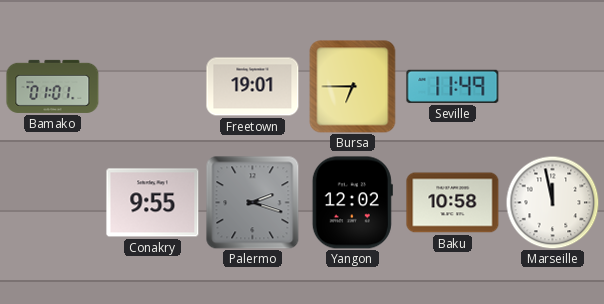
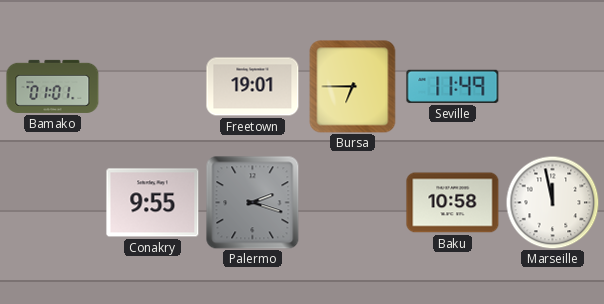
Yangon: 12:02 -> none
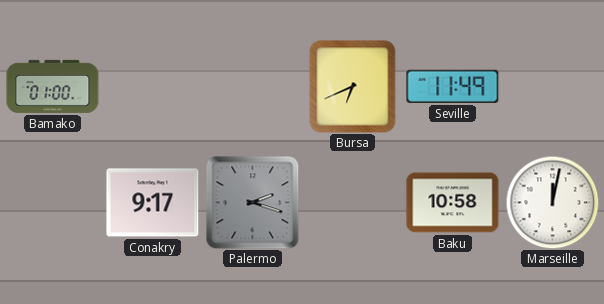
Bamako: 01:01 -> 01:00
Freetown: 19:01 -> none
Bursa: 6:45 -> 6:41
Conakry: 9:55 -> 9:17
Marseille: 11:58 -> 12:02
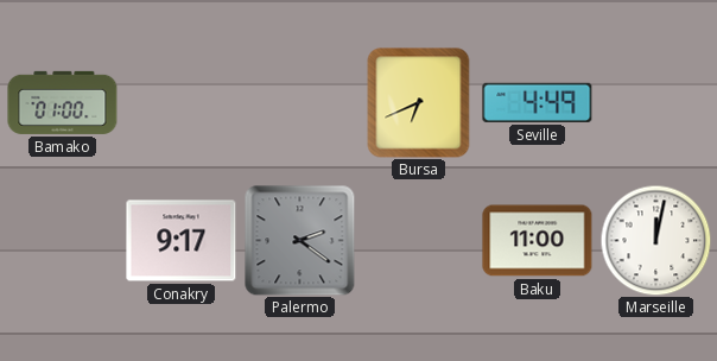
Seville: 11:49 -> 4:49
Palermo: 2:18 -> 2:21
Baku: 10:58 -> 11:00
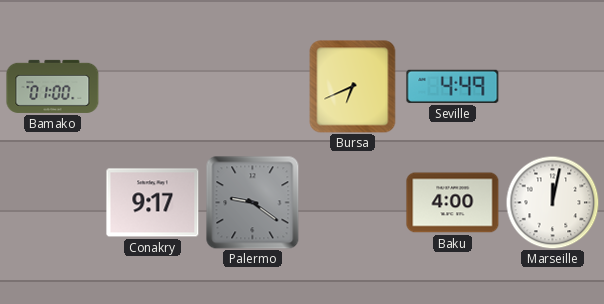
Palermo: 2:21 -> 9:21
Baku: 11:00 -> 4:00
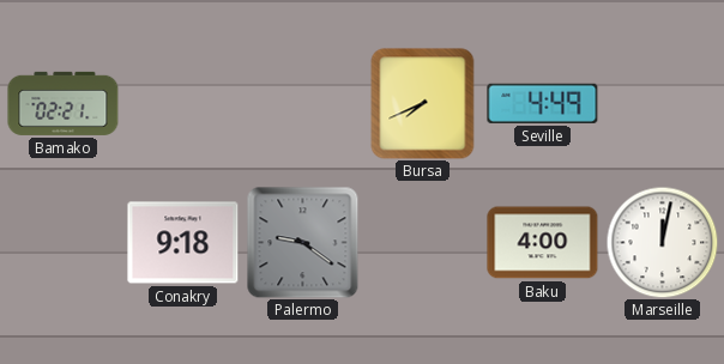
Bamako: 01:00 -> 02:21
Bursa: 6:41 -> 7:41
Conakry: 9:17 -> 9:18
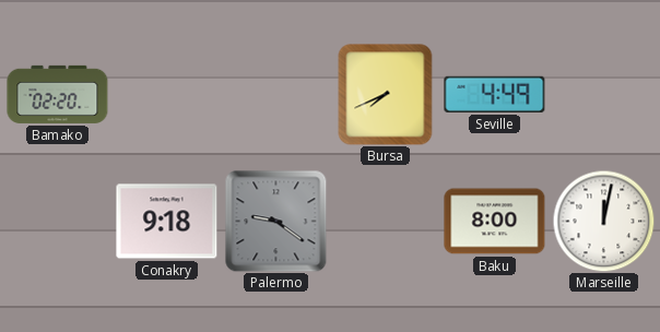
Bamako: 02:21 -> 02:20
Baku: 4:00 -> 8:00
